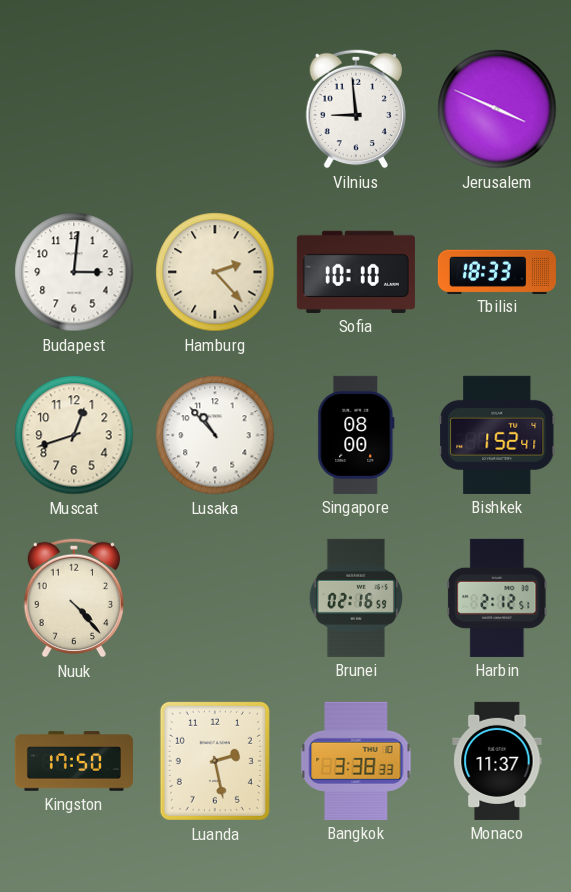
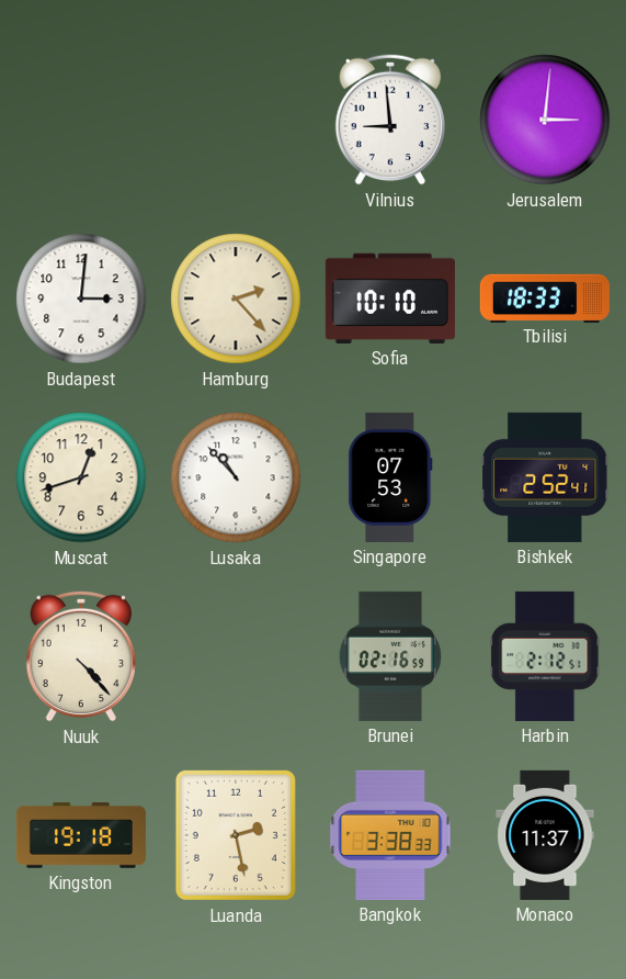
Jerusalem: 3:49 -> 3:01
Singapore: 08:00 -> 07:53
Bishkek: 1:52 -> 2:52
Kingston: 17:50 -> 19:18
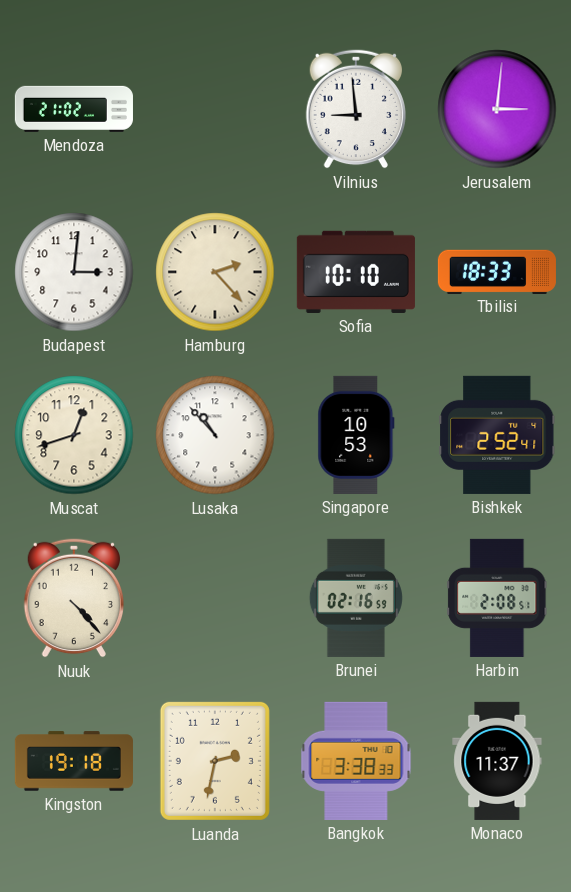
Mendoza: none -> 21:02
Singapore: 07:53 -> 10:53
Harbin: 2:12 -> 2:08
Luanda: 2:28 -> 2:32
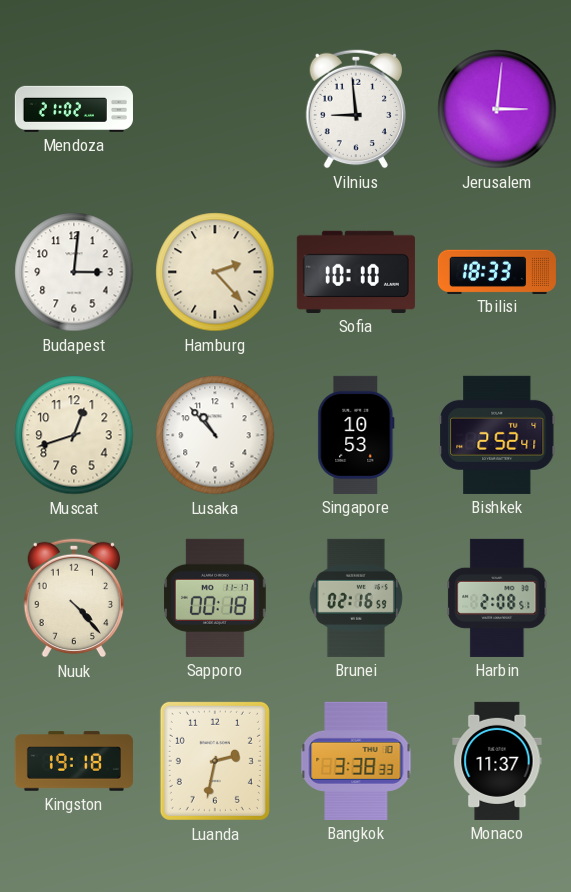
Sapporo: none -> 00:18
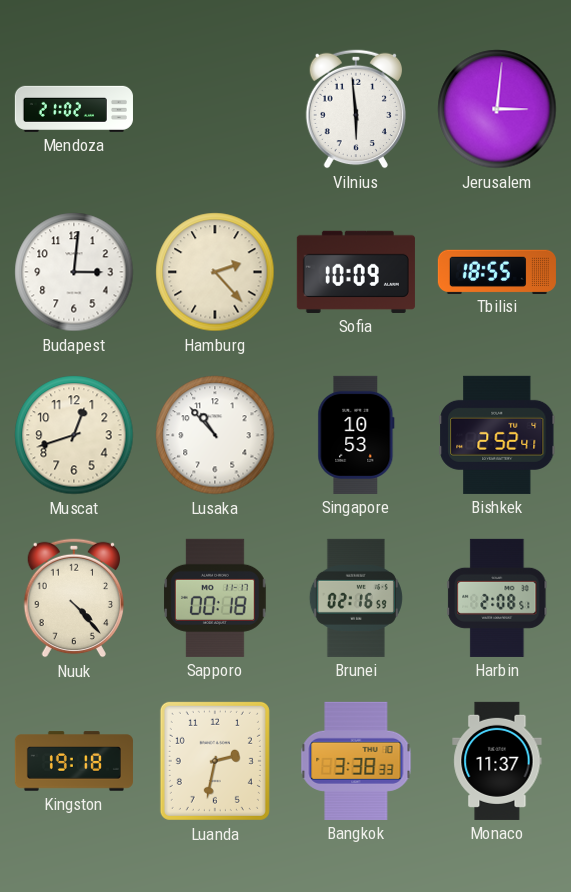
Vilnius: 8:59 -> 5:59
Sofia: 10:10 -> 10:09
Tbilisi: 18:33 -> 18:55
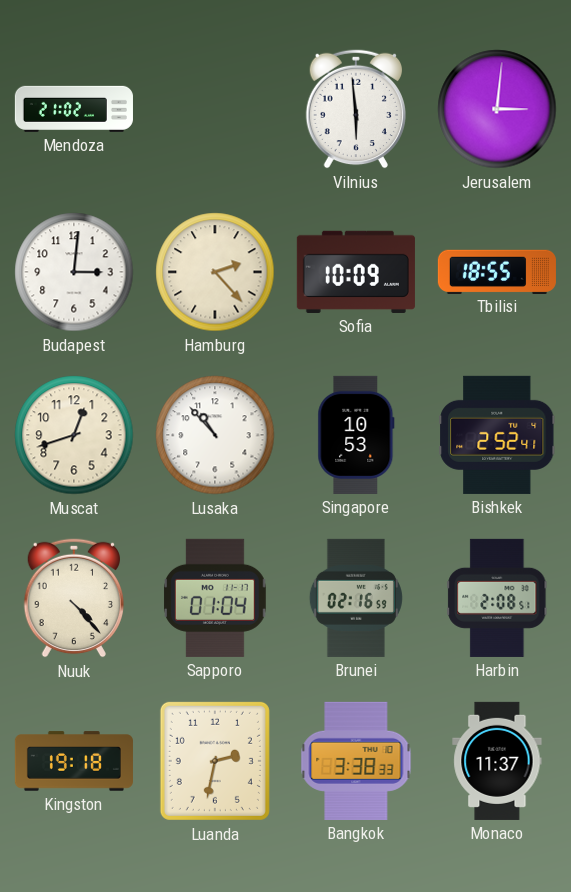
Sapporo: 00:18 -> 01:04
